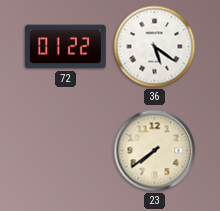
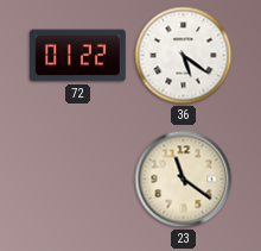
23: 7:39 -> 11:21
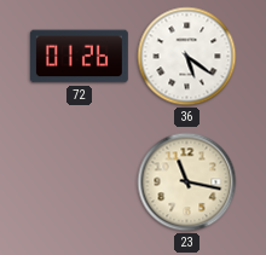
72: 01:22 -> 01:26
23: 11:21 -> 11:17
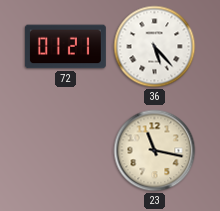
72: 01:26 -> 01:21
36: 5:21 -> 5:23
